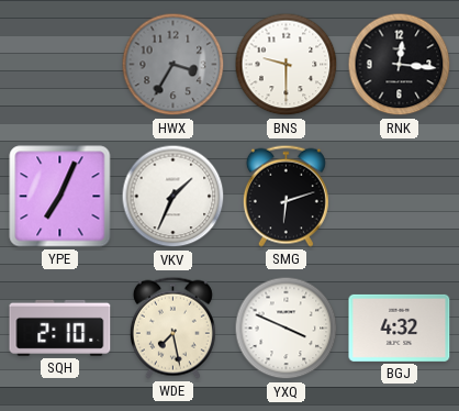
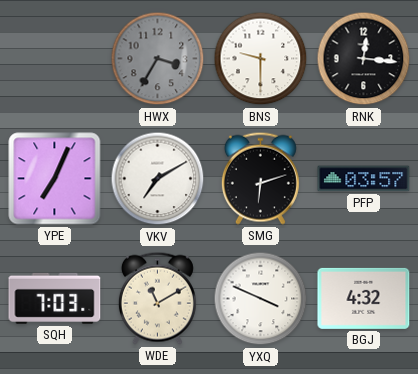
VKV: 1:34 -> 7:10
PFP: none -> 03:57
SQH: 2:10 -> 7:03
WDE: 7:28 -> 11:10
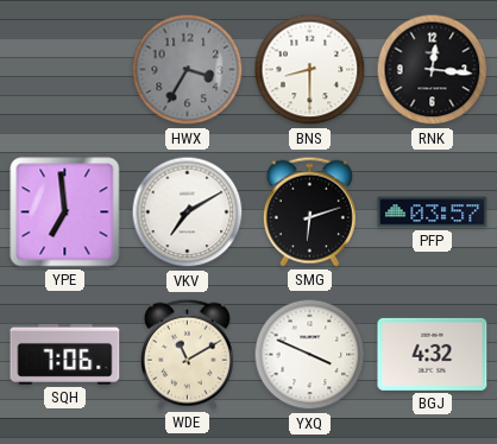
BNS: 9:30 -> 8:30
YPE: 7:04 -> 6:59
SQH: 7:03 -> 7:06
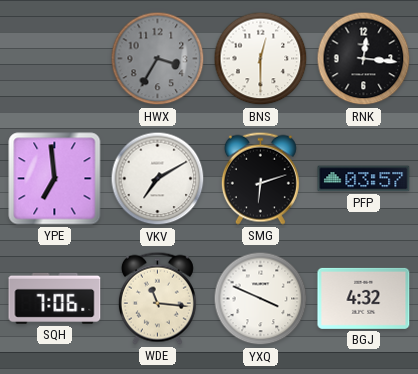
BNS: 8:30 -> 12:30
WDE: 11:10 -> 11:16
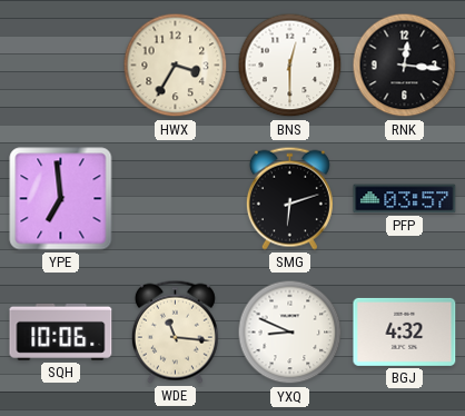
HWX dial: grey -> cream
VKV: 7:10 -> none
SQH: 7:06 -> 10:06
YXQ: 3:49 -> 8:49
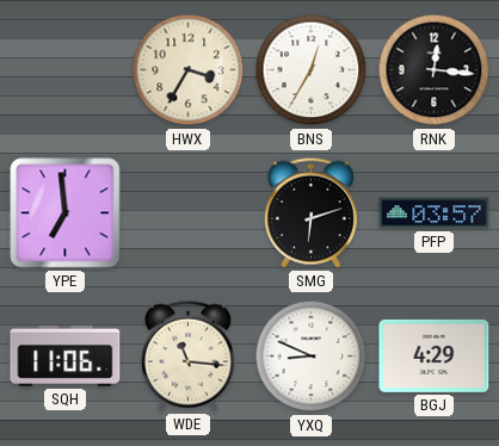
BNS: 12:30 -> 12:35
SQH: 10:06 -> 11:06
BGJ: 4:32 -> 4:29
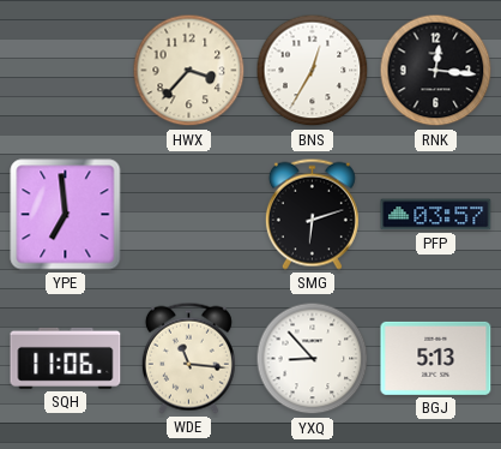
HWX: 3:35 -> 3:37
YXQ: 8:49 -> 8:53
BGJ: 4:29 -> 5:13
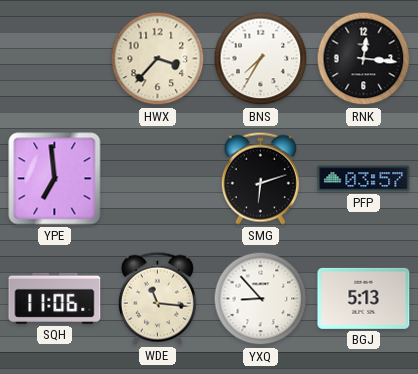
BNS: 12:35 -> 7:35
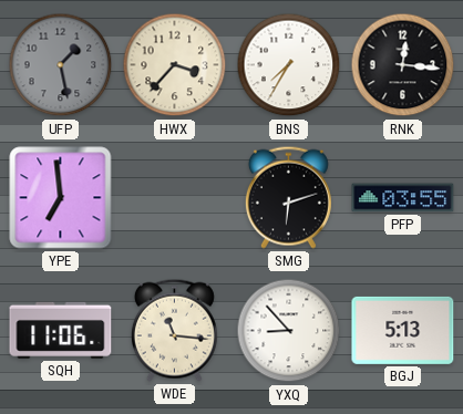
UFP: none -> 1:28
PFP: 03:57 -> 03:55
